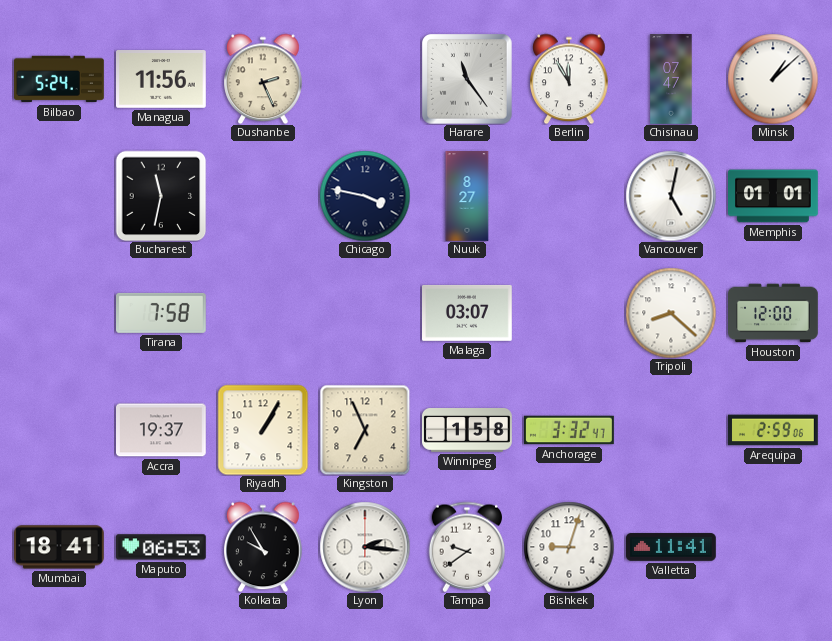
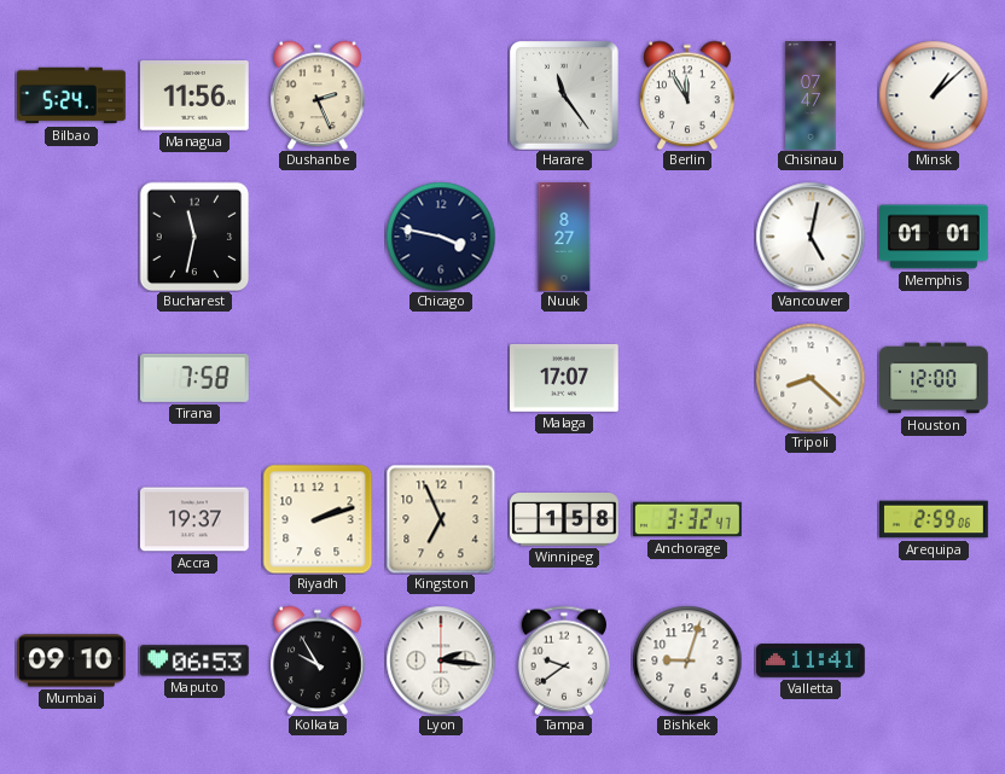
Malaga: 03:07 -> 17:07
Riyadh: 1:05 -> 2:12
Mumbai: 18:41 -> 09:10
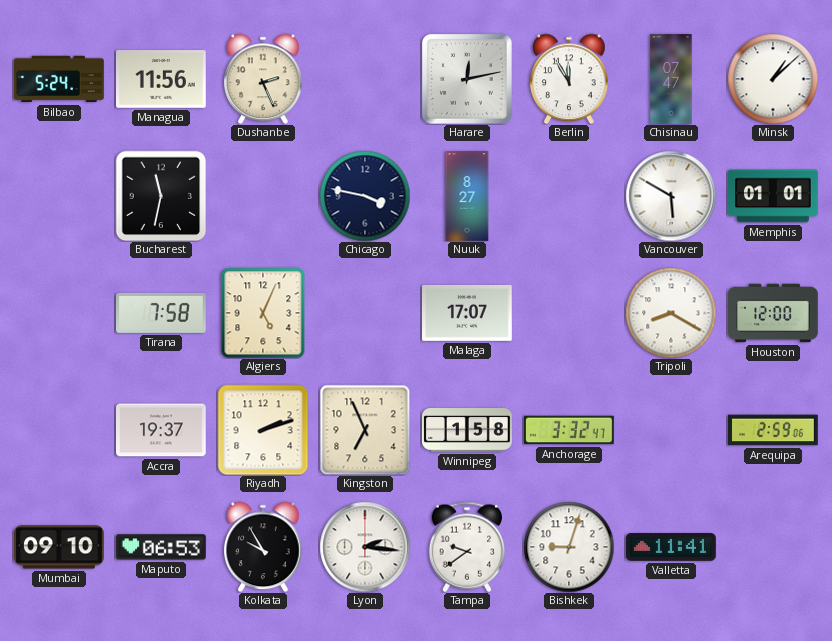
Harare: 11:24 -> 12:13
Vancouver: 5:02 -> 5:50
Algiers: none -> 5:04
Tripoli: 8:22 -> 8:20
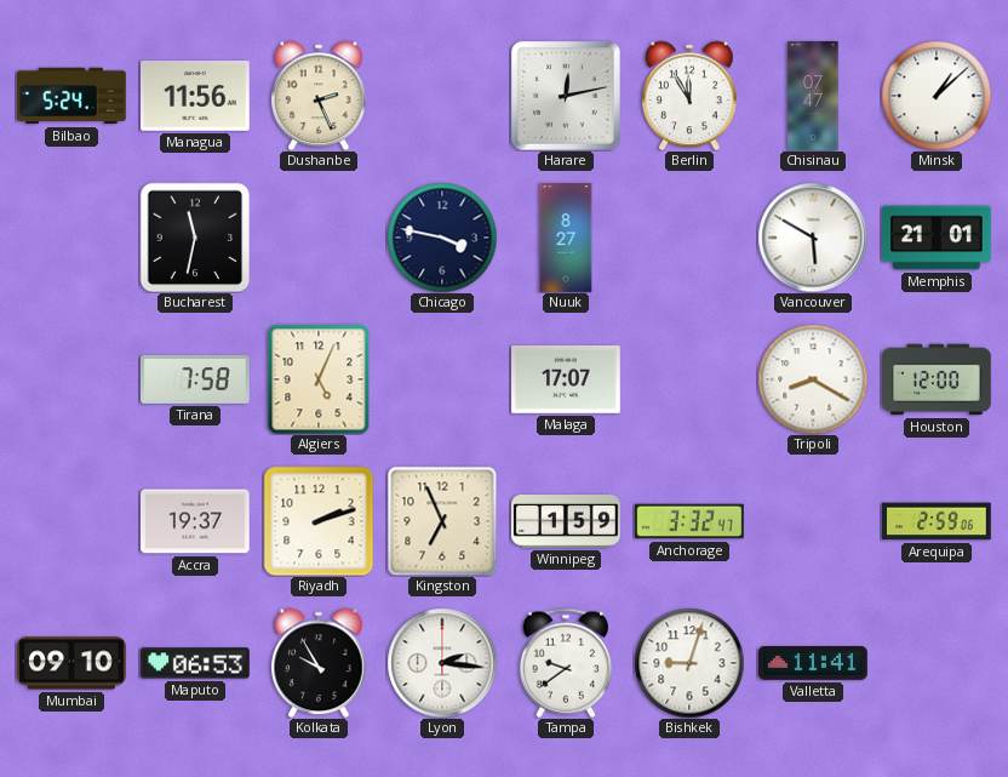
Memphis: 01:01 -> 21:01
Winnipeg: 1:58 -> 1:59
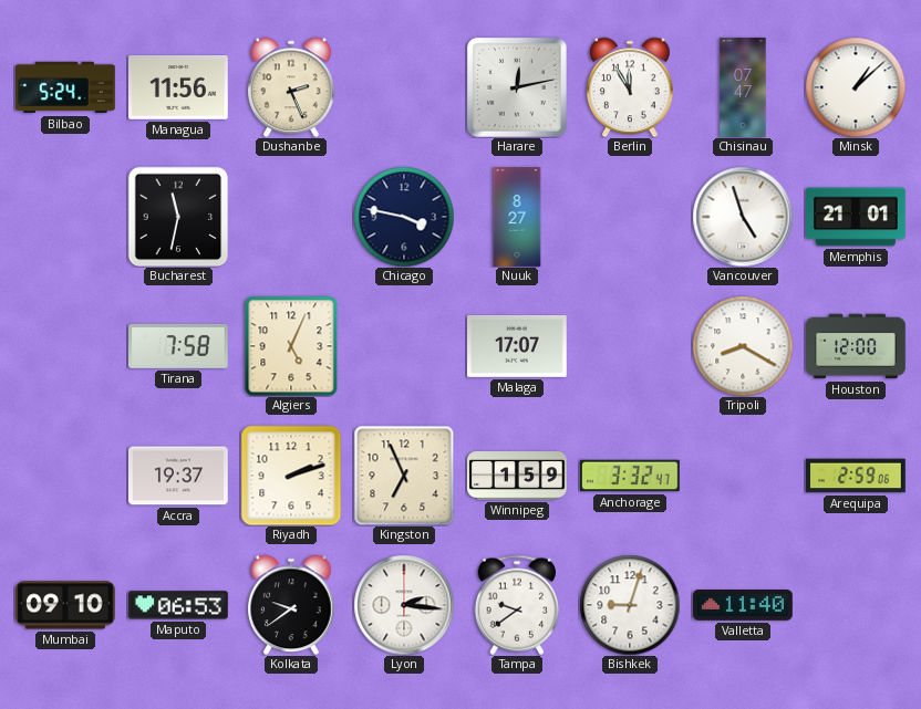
Vancouver: 5:50 -> 4:57
Kolkata: 9:55 -> 9:39
Valletta: 11:41 -> 11:40
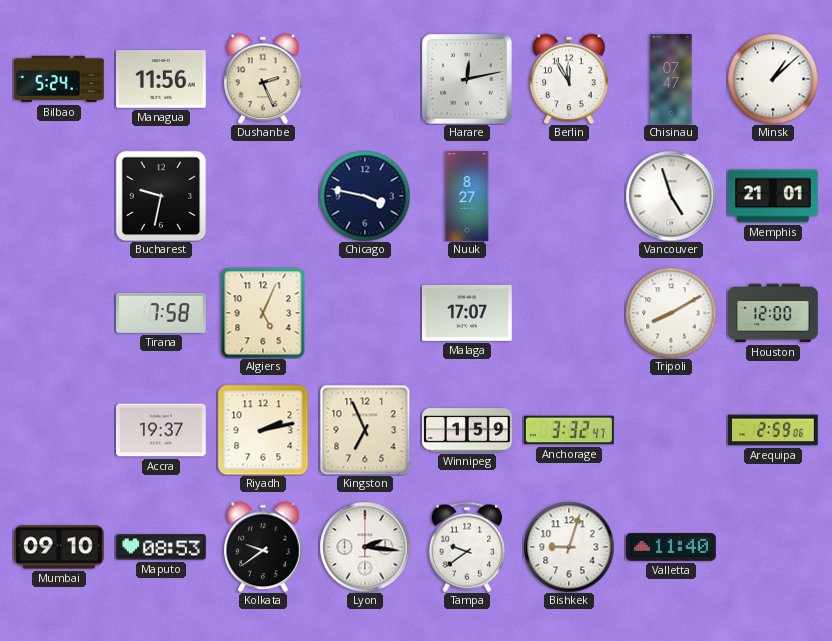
Bucharest: 11:32 -> 9:32
Tripoli: 8:20 -> 8:10
Riyadh: 2:12 -> 2:13
Maputo: 06:53 -> 08:53
